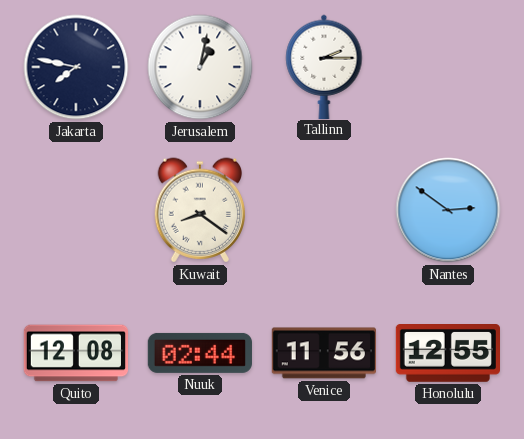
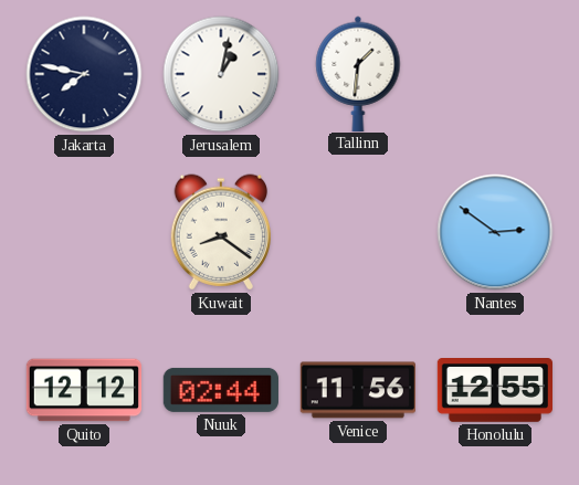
Tallinn: 2:15 -> 1:31
Quito: 12:08 -> 12:12
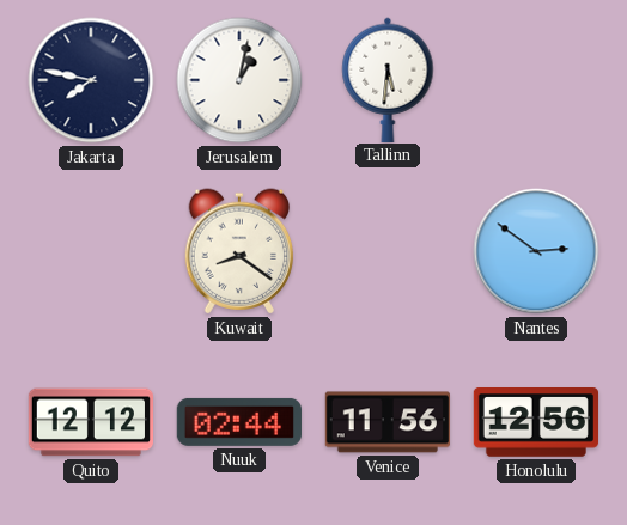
Tallinn: 1:31 -> 5:31
Honolulu: 12:55 -> 12:56
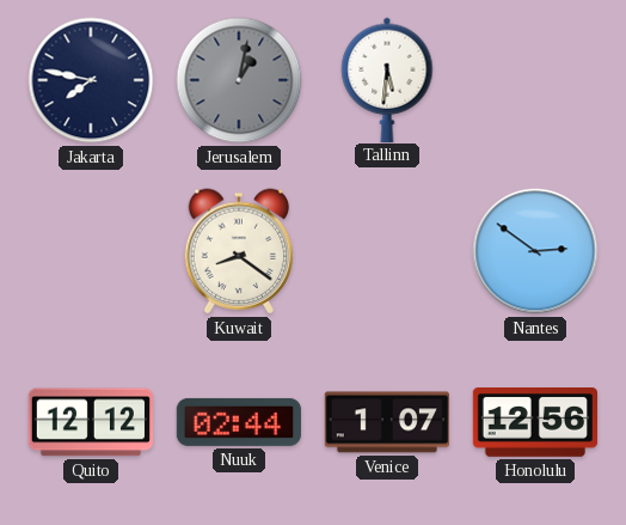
Jerusalem dial: white -> grey
Venice: 11:56 -> 1:07
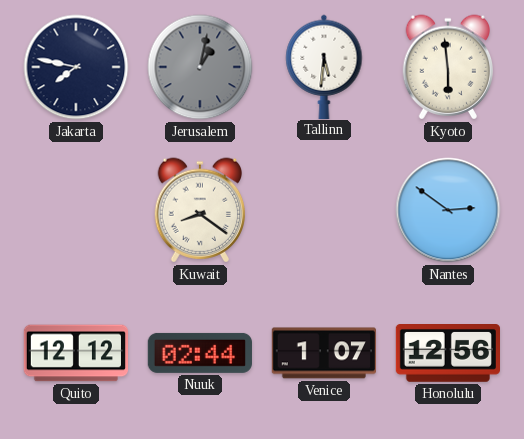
Kyoto: none -> 5:59
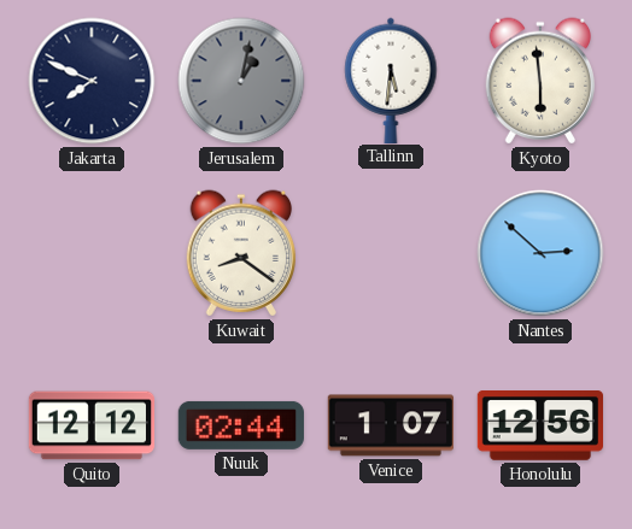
Jakarta: 7:47 -> 7:49
Nantes: 2:51 -> 2:52
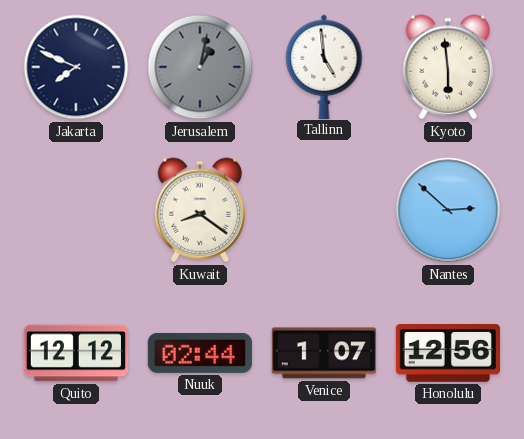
Tallinn: 5:31 -> 4:59
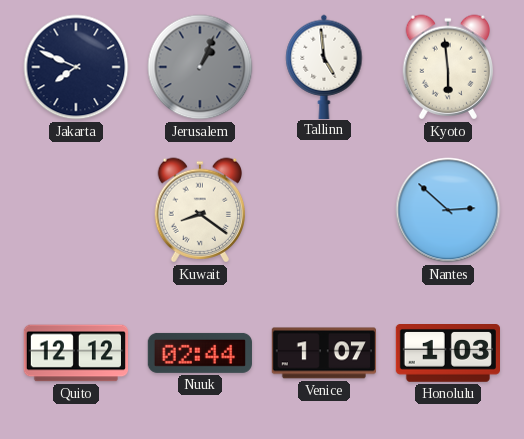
Jerusalem: 1:02 -> 1:04
Honolulu: 12:56 -> 1:03
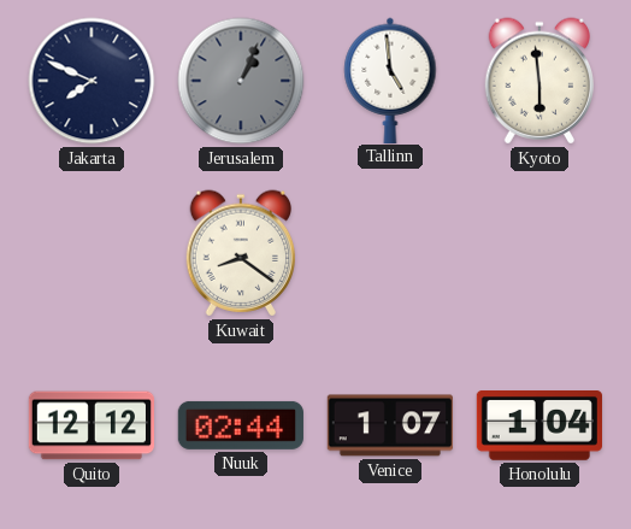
Nantes: 2:52 -> none
Honolulu: 1:03 -> 1:04
